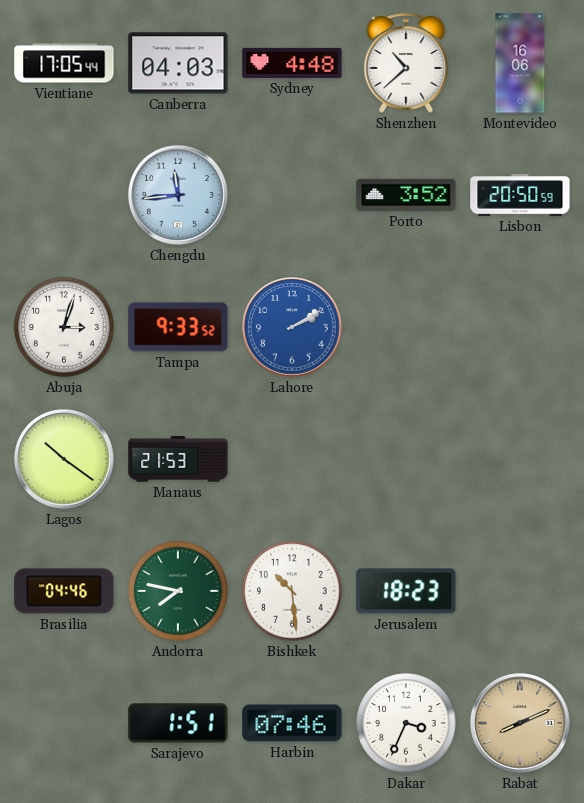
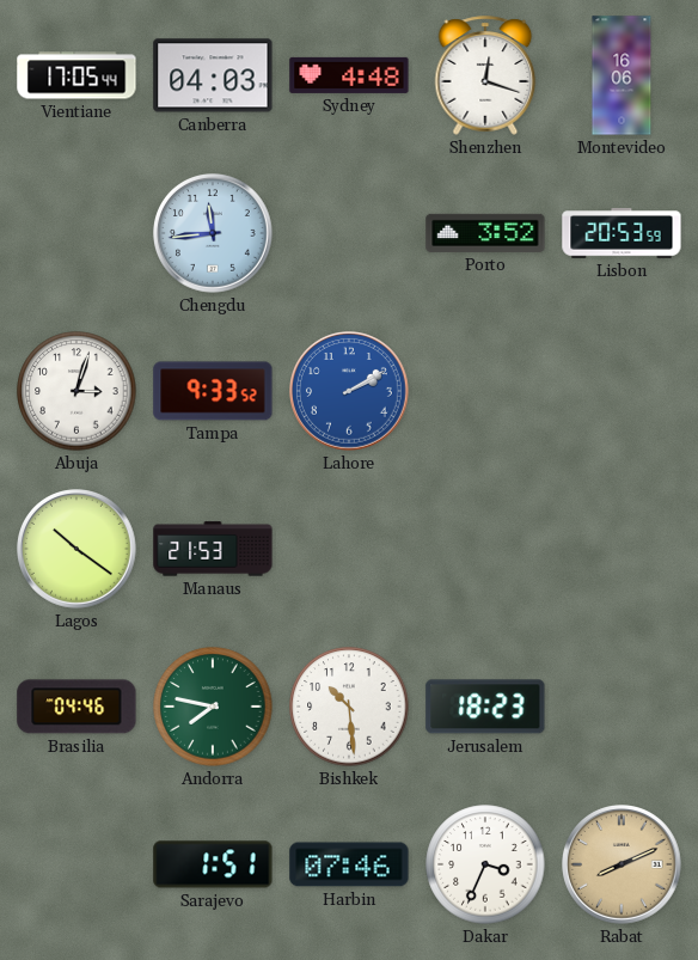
Shenzhen: 10:38 -> 12:18
Lisbon: 20:50 -> 20:53
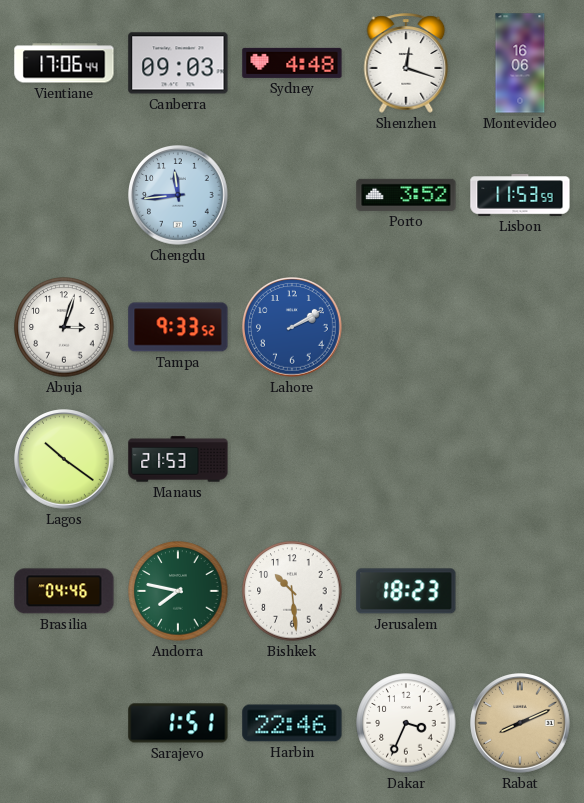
Vientiane: 17:05 -> 17:06
Canberra: 04:03 -> 09:03
Lisbon: 20:53 -> 11:53
Harbin: 07:46 -> 22:46
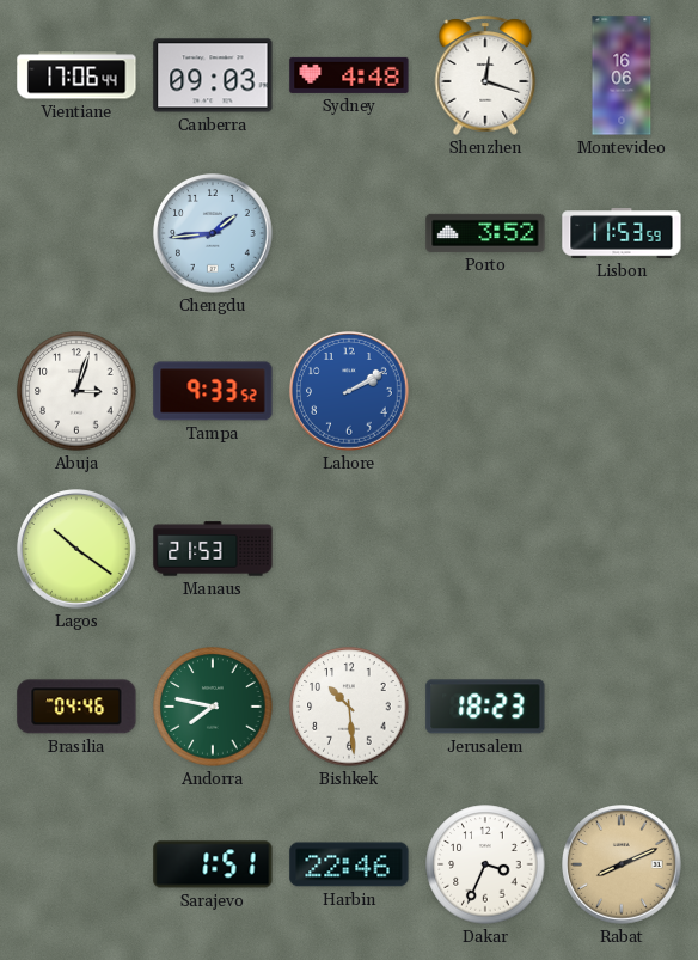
Chengdu: 11:44 -> 1:44
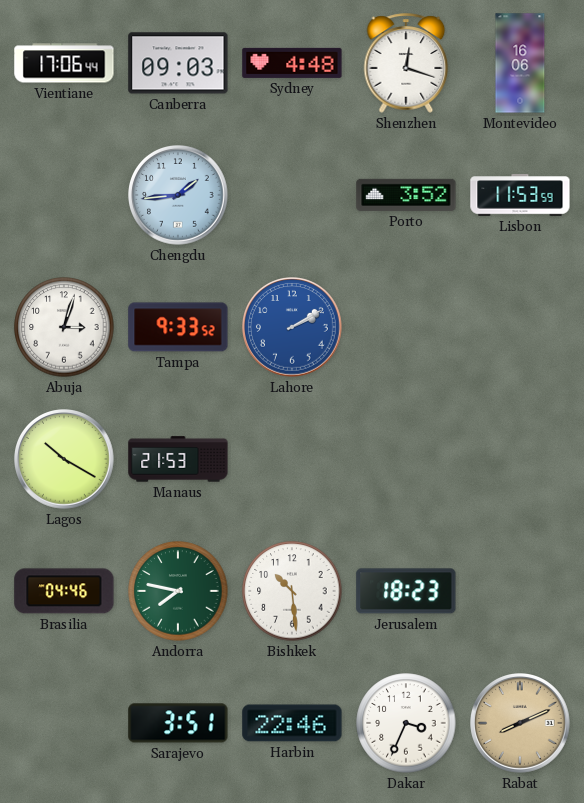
Lagos: 10:21 -> 10:20
Sarajevo: 1:51 -> 3:51
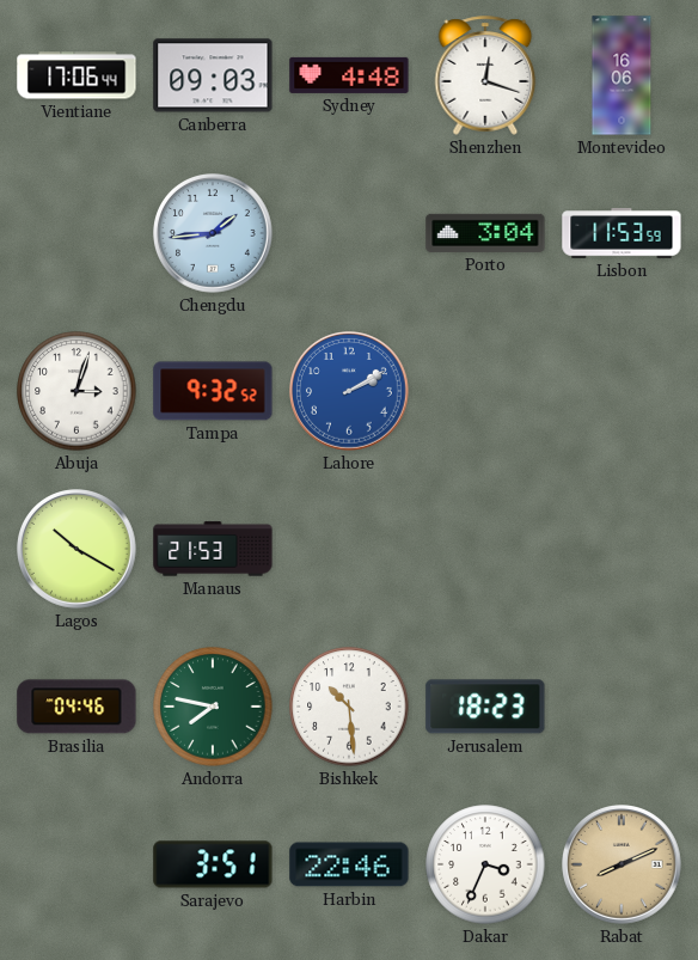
Porto: 3:52 -> 3:04
Tampa: 9:33 -> 9:32
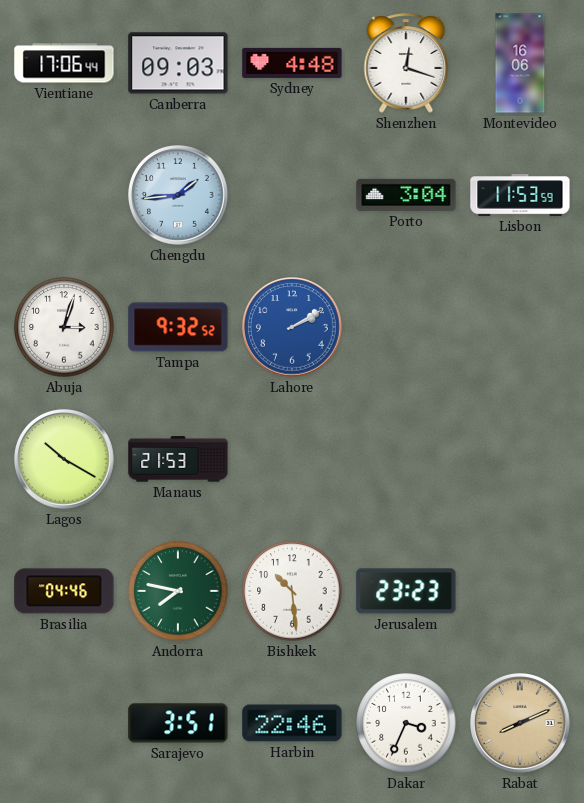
Jerusalem: 18:23 -> 23:23
